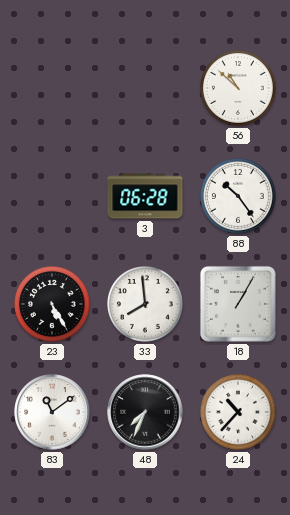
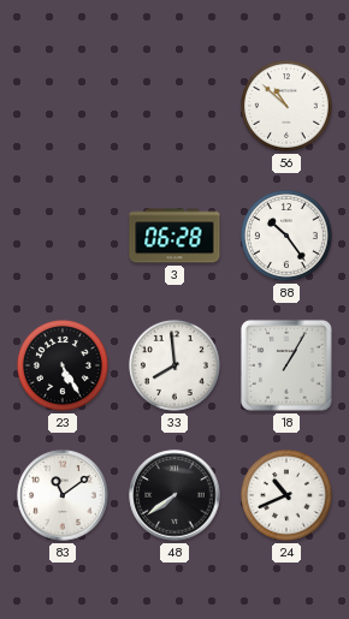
48: 7:34 -> 7:39
24: 10:37 -> 10:41
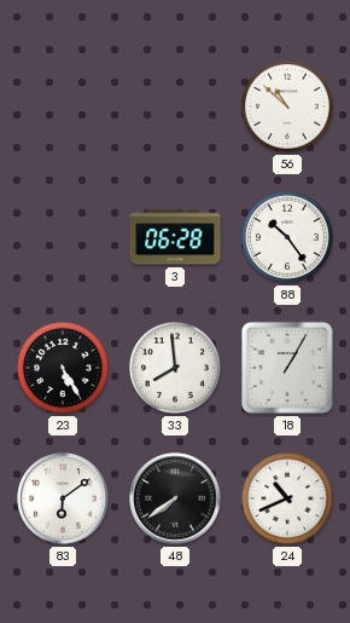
83: 11:09 -> 6:09
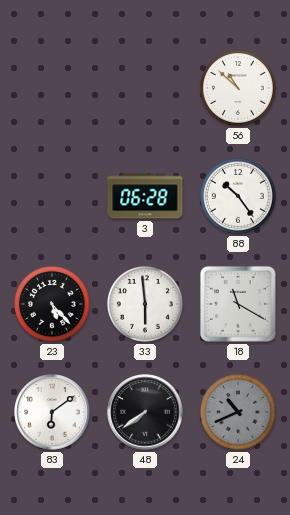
23: 5:25 -> 5:23
33: 7:59 -> 5:59
18: 1:05 -> 11:20
24 dial: white -> grey
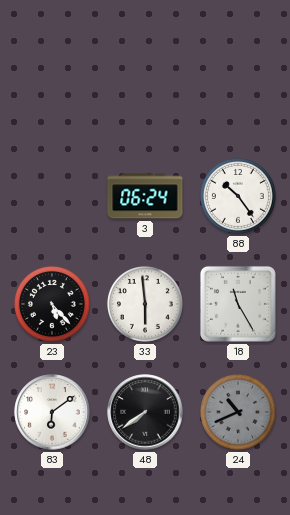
56: 10:52 -> none
3: 06:28 -> 06:24
18: 11:20 -> 11:25
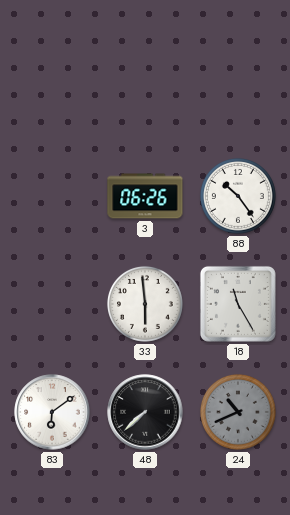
3: 06:24 -> 06:26
23: 5:23 -> none
48: 7:39 -> 7:38
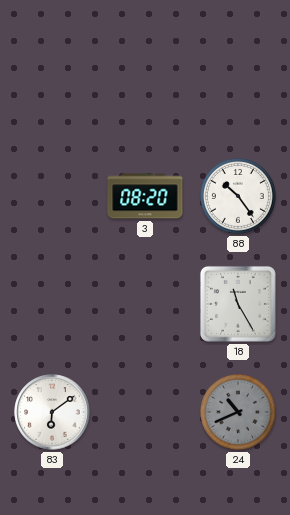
3: 06:26 -> 08:20
33: 5:59 -> none
48: 7:38 -> none
